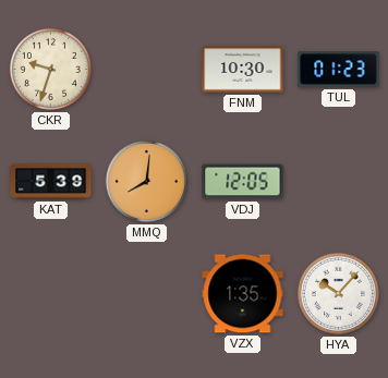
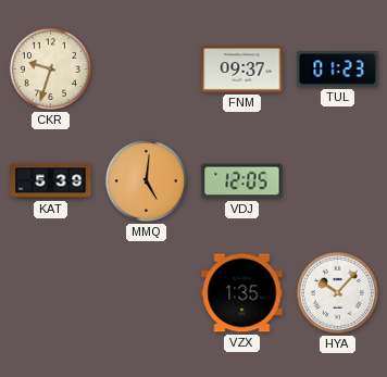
FNM: 10:30 -> 09:37
MMQ: 8:01 -> 5:01
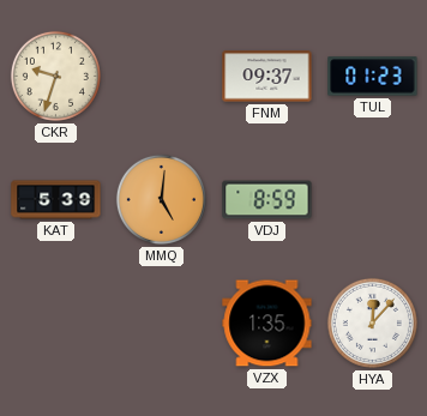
VDJ: 12:05 -> 8:59
HYA: 10:07 -> 12:07
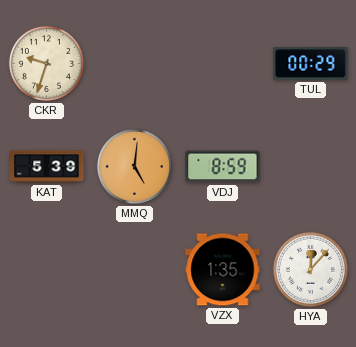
FNM: 09:37 -> none
TUL: 01:23 -> 00:29
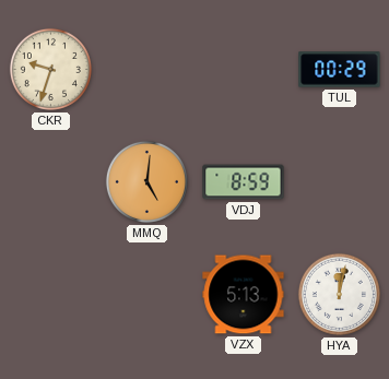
KAT: 5:39 -> none
VZX: 1:35 -> 5:13
HYA: 12:07 -> 12:02
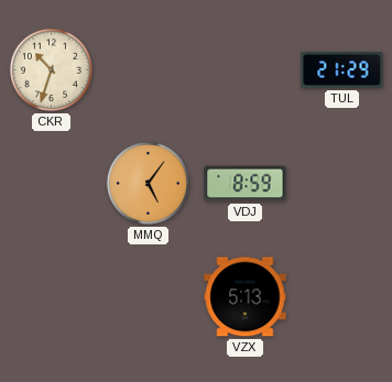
CKR: 9:33 -> 10:33
TUL: 00:29 -> 21:29
MMQ: 5:01 -> 5:06
HYA: 12:02 -> none
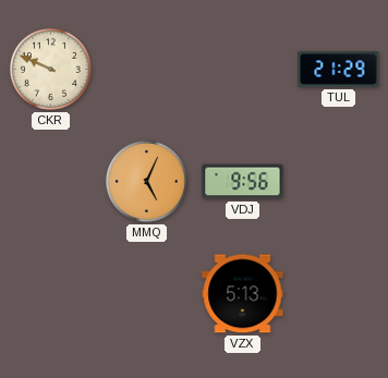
CKR: 10:33 -> 9:49
MMQ: 5:06 -> 5:04
VDJ: 8:59 -> 9:56
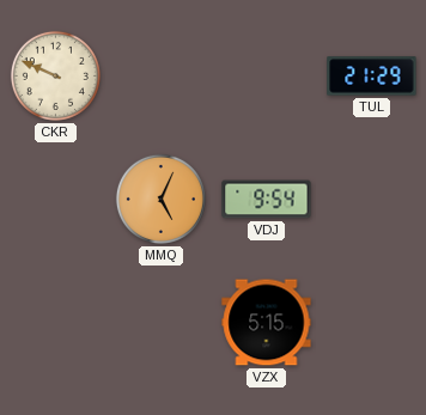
VDJ: 9:56 -> 9:54
VZX: 5:13 -> 5:15
